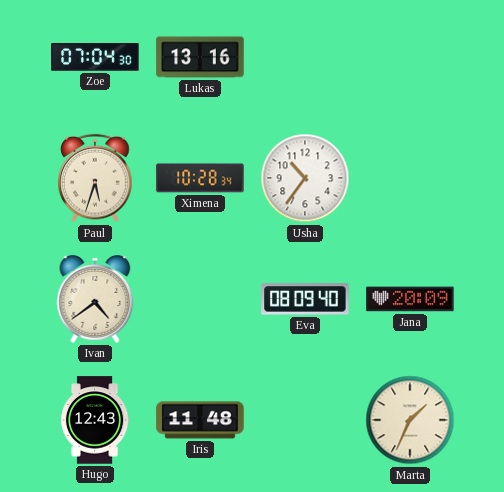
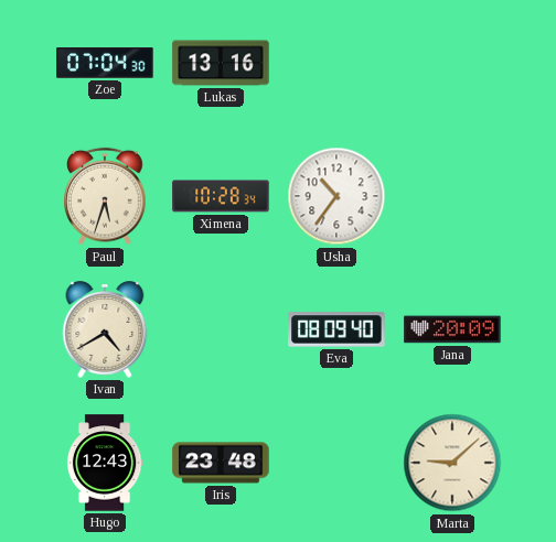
Ivan: 4:39 -> 4:40
Iris: 11:48 -> 23:48
Marta: 1:34 -> 9:08
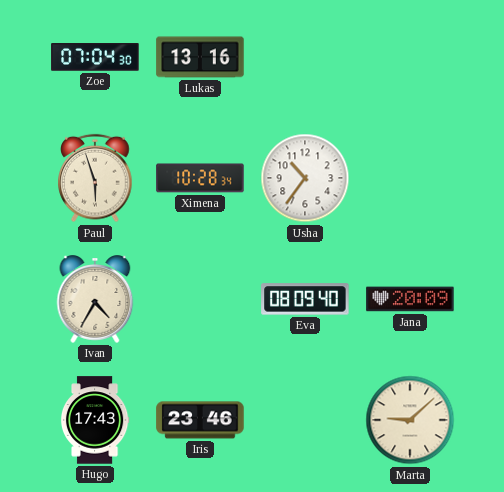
Paul: 5:33 -> 5:57
Ivan: 4:40 -> 4:35
Hugo: 12:43 -> 17:43
Iris: 23:48 -> 23:46
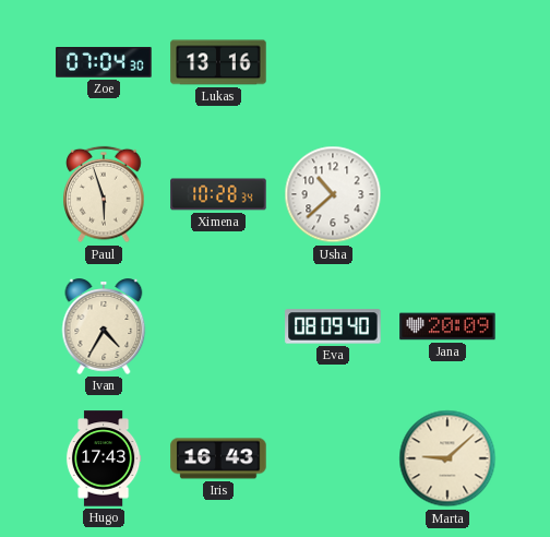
Usha: 10:36 -> 10:38
Iris: 23:46 -> 16:43
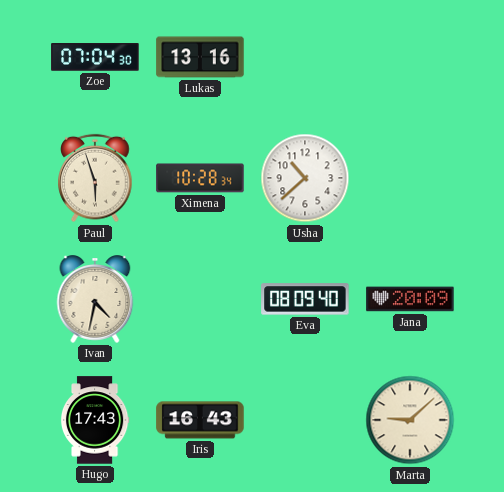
Ivan: 4:35 -> 4:32
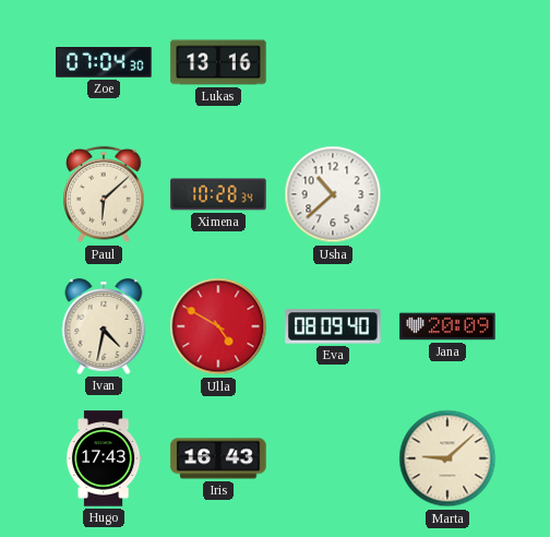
Paul: 5:57 -> 6:08
Ulla: none -> 4:50
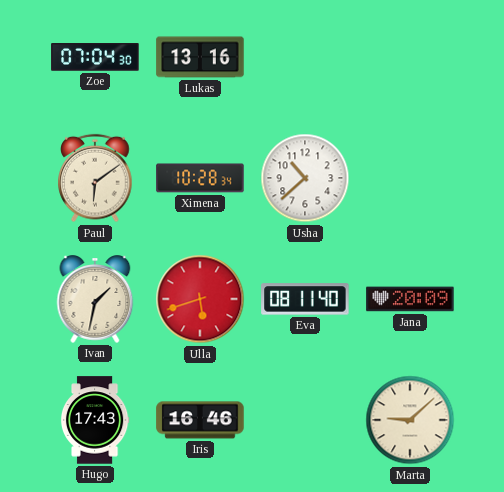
Paul: 6:08 -> 6:09
Ivan: 4:32 -> 1:32
Ulla: 4:50 -> 5:42
Eva: 08:09 -> 08:11
Iris: 16:43 -> 16:46
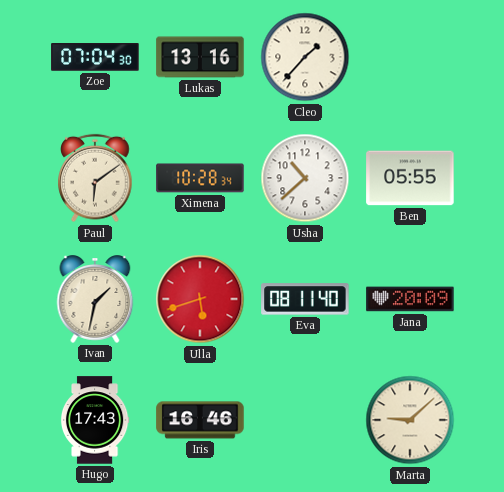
Cleo: none -> 1:37
Ben: none -> 05:55
